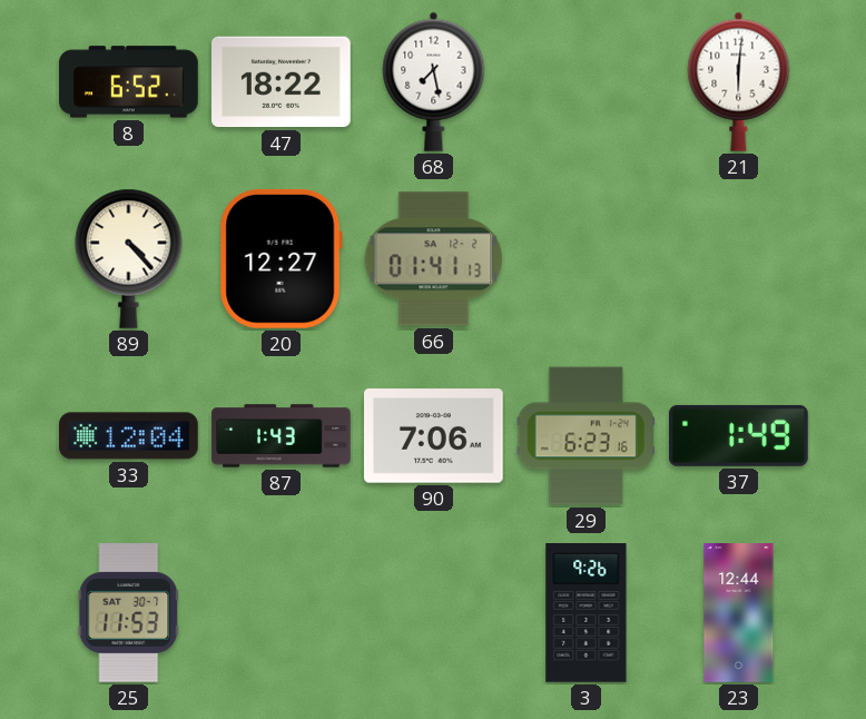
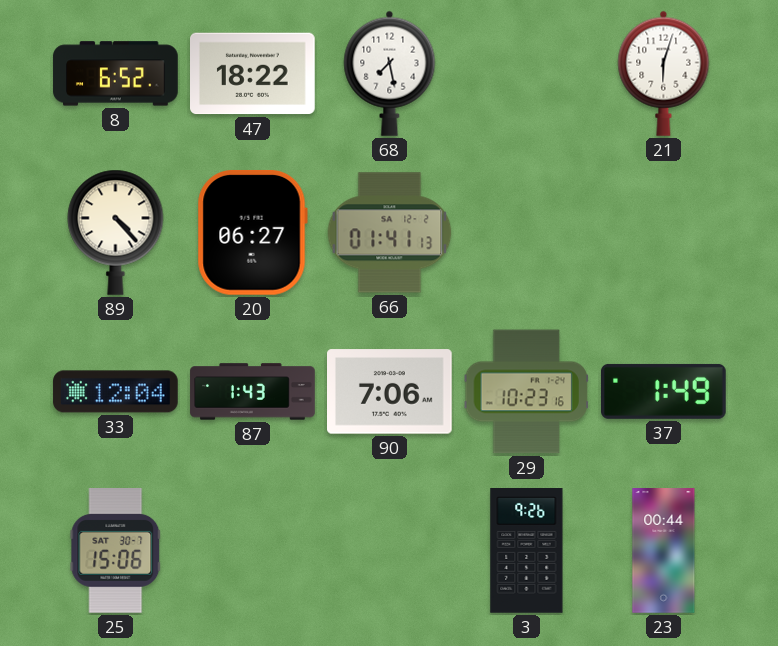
21: 6:01 -> 6:03
20: 12:27 -> 06:27
29: 6:23 -> 10:23
25: 11:53 -> 15:06
23: 12:44 -> 00:44
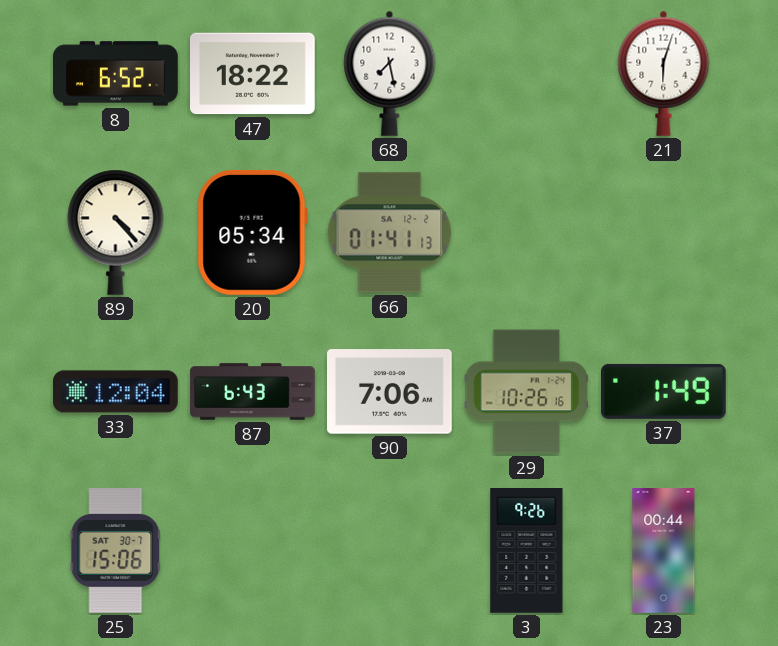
20: 06:27 -> 05:34
87: 1:43 -> 6:43
29: 10:23 -> 10:26
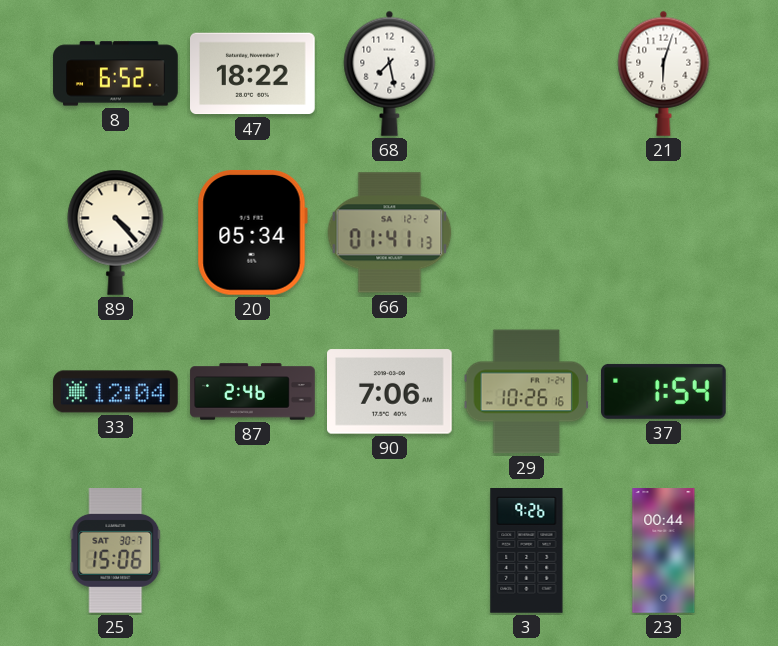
87: 6:43 -> 2:46
37: 1:49 -> 1:54
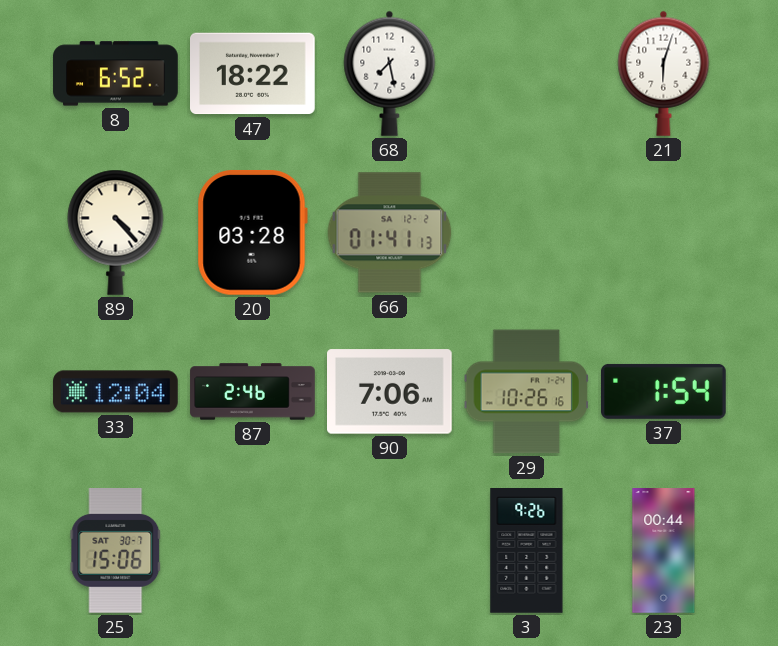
20: 05:34 -> 03:28
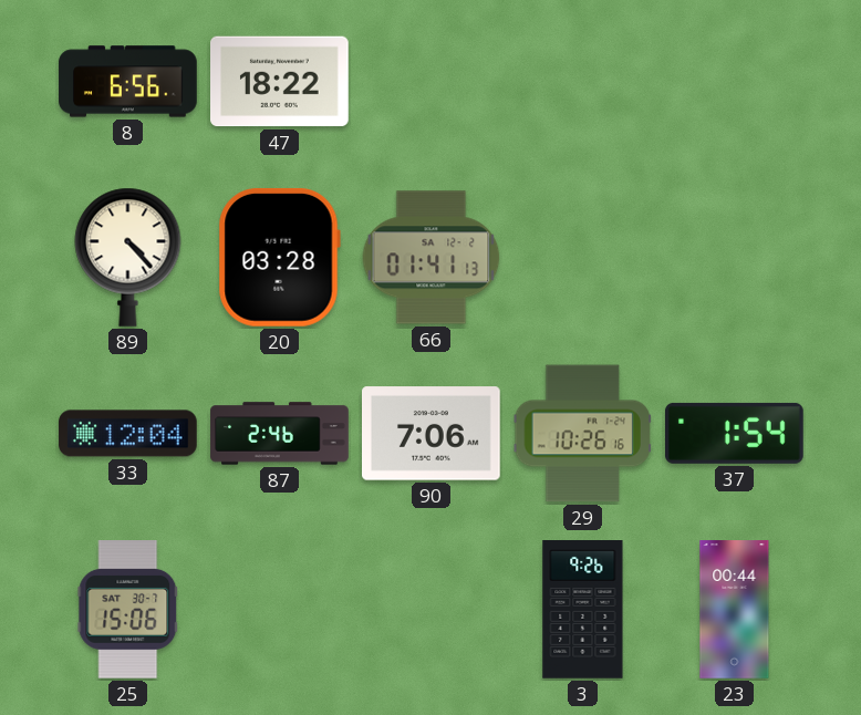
8: 6:52 -> 6:56
68: 7:28 -> none
21: 6:03 -> none
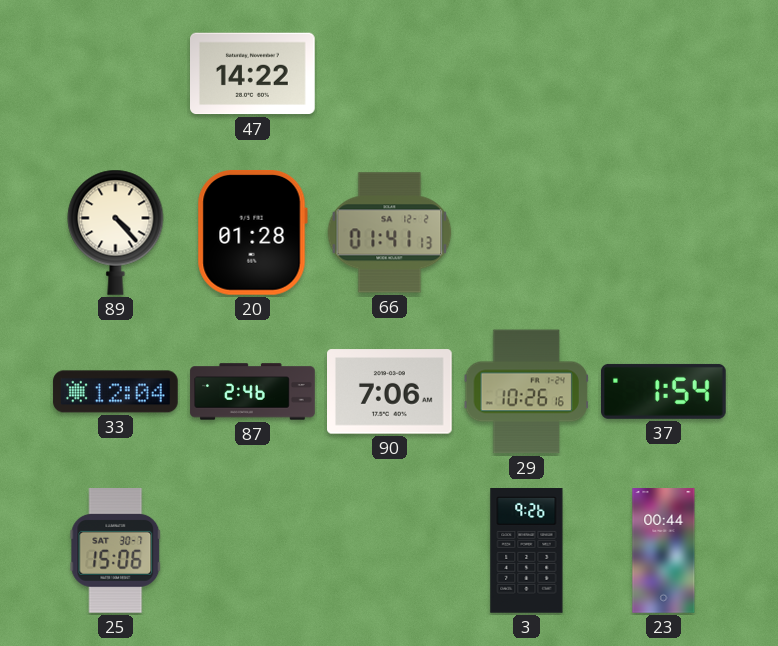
8: 6:56 -> none
47: 18:22 -> 14:22
20: 03:28 -> 01:28
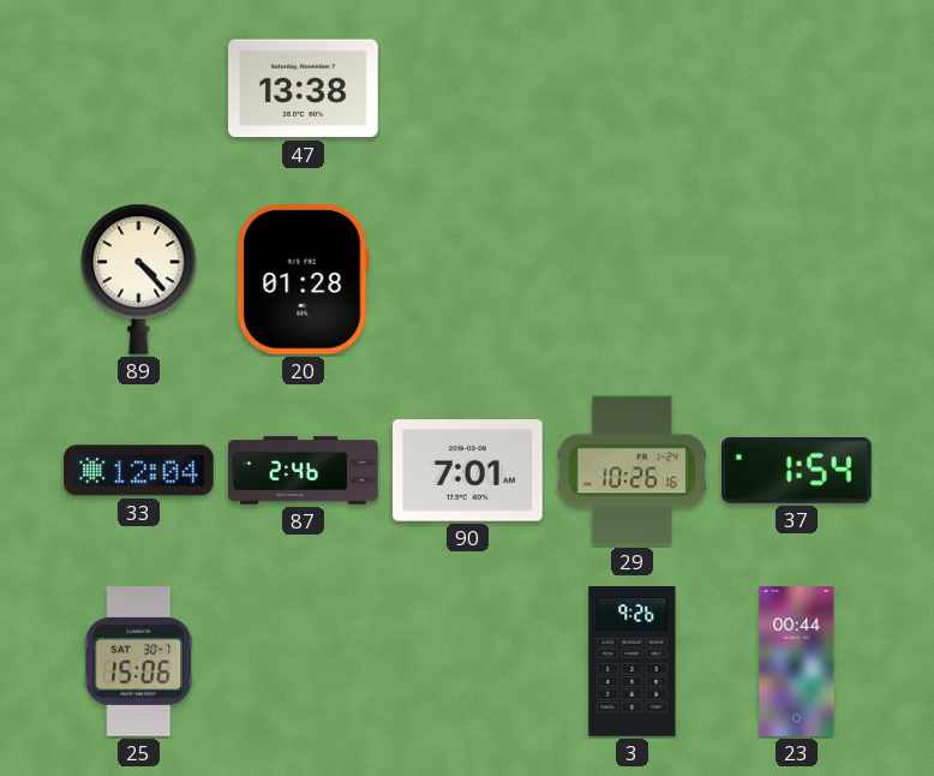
47: 14:22 -> 13:38
66: 01:41 -> none
90: 7:06 -> 7:01
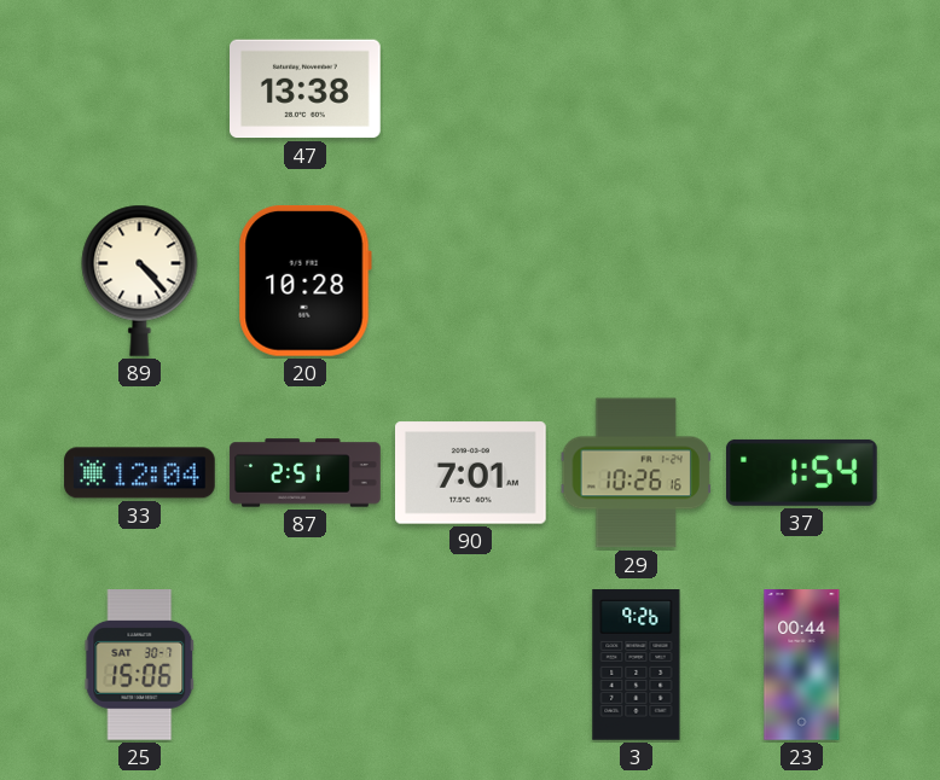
20: 01:28 -> 10:28
87: 2:46 -> 2:51
